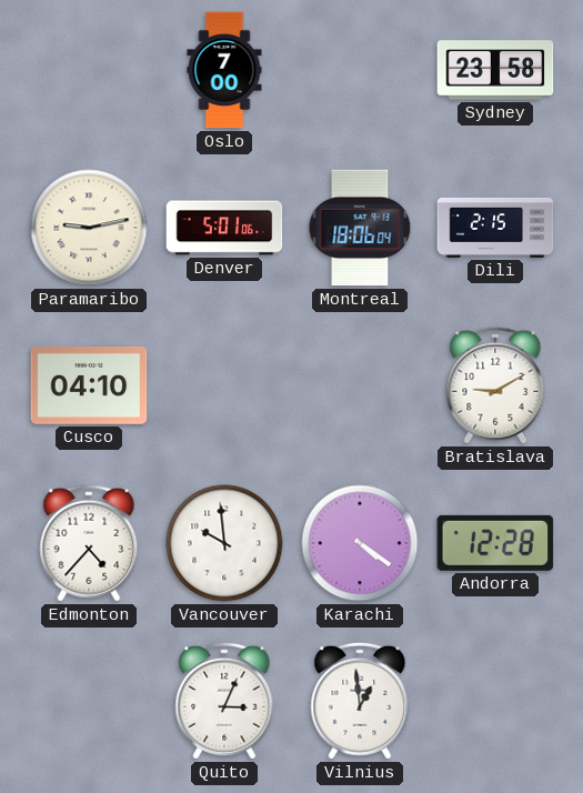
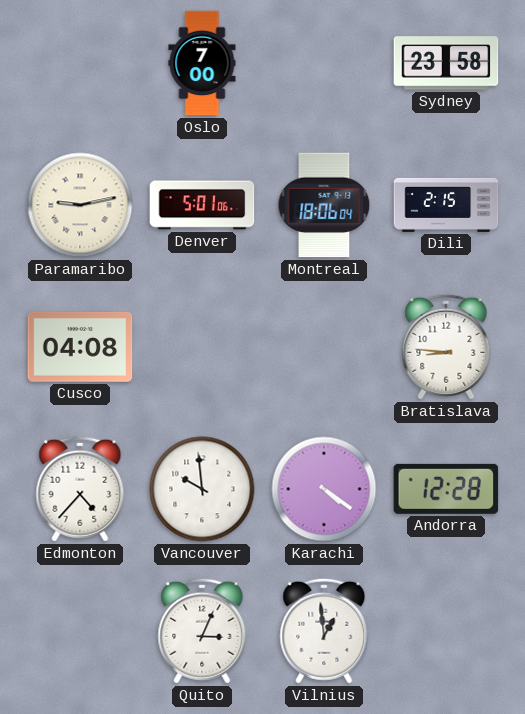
Cusco: 04:10 -> 04:08
Bratislava: 9:10 -> 8:46
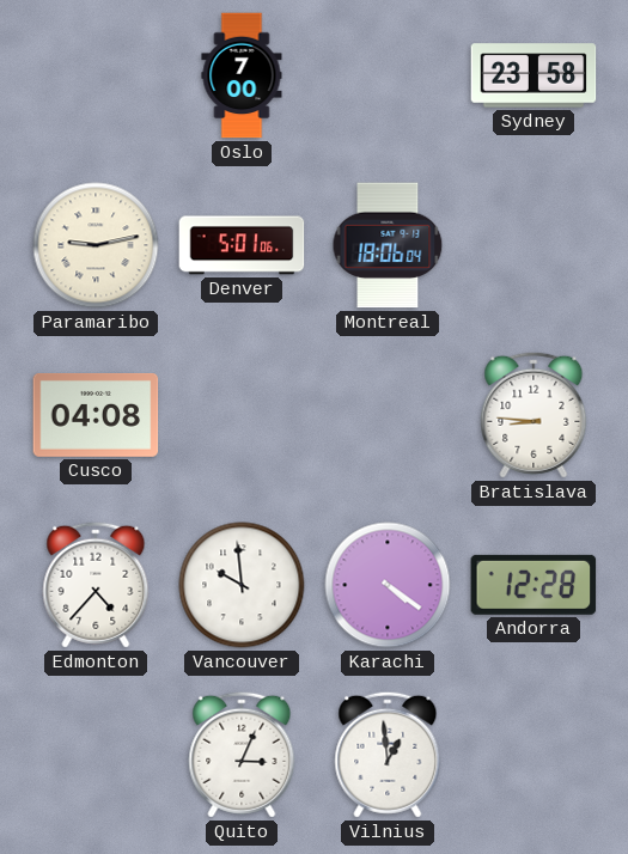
Dili: 2:15 -> none
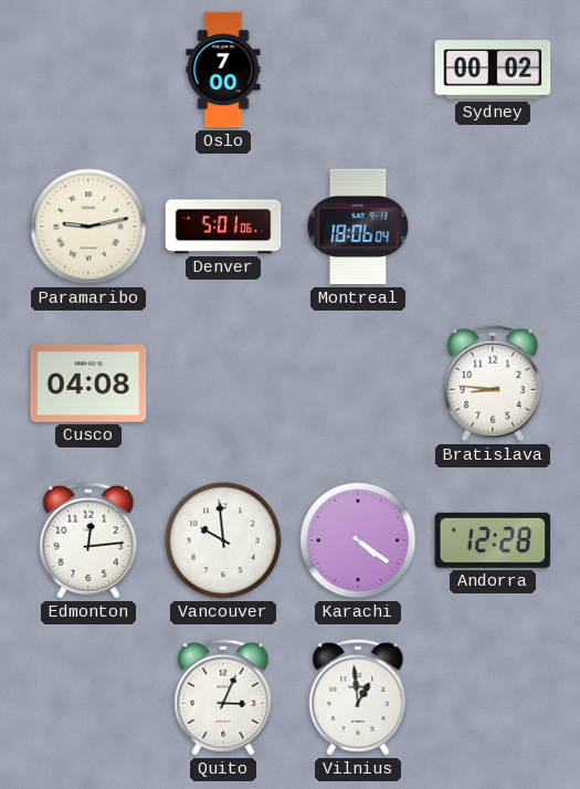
Sydney: 23:58 -> 00:02
Edmonton: 4:37 -> 12:14
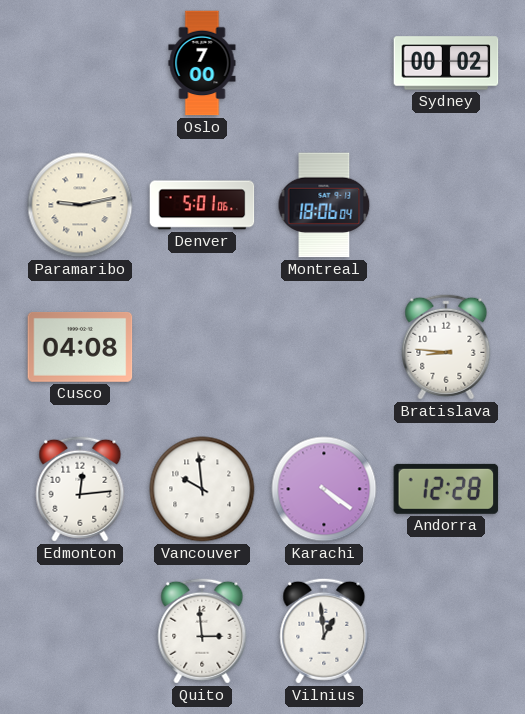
Quito: 3:04 -> 2:59
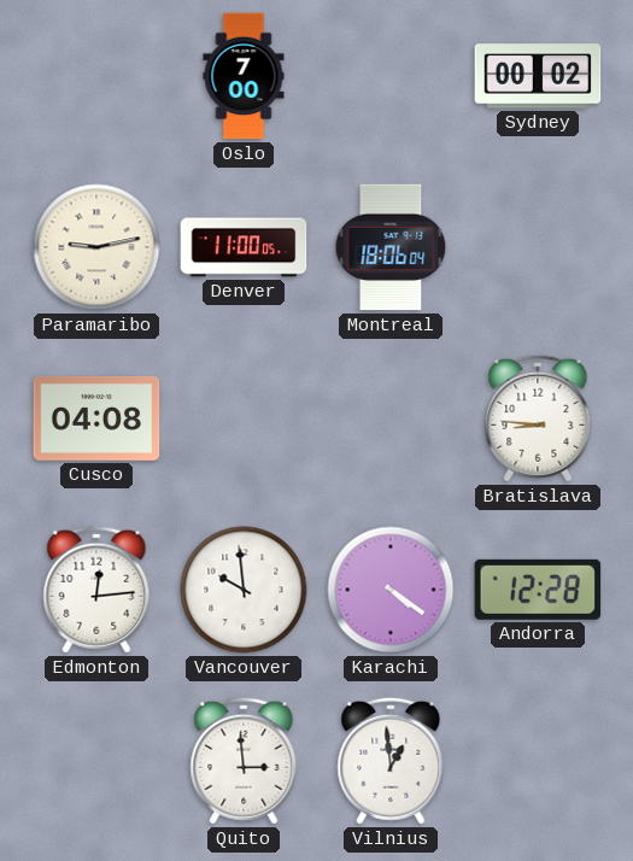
Denver: 5:01 -> 11:00
